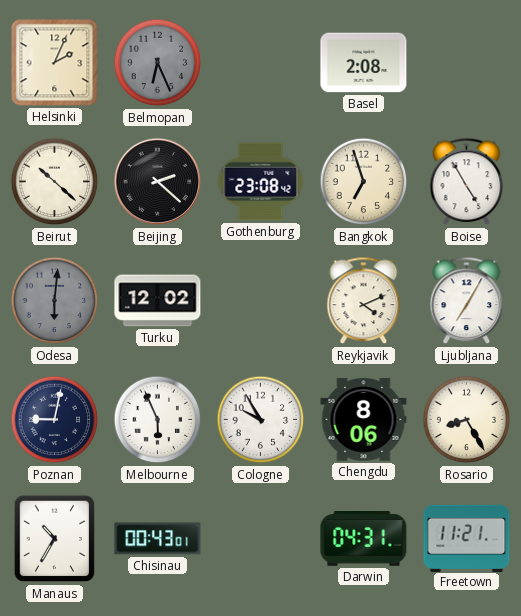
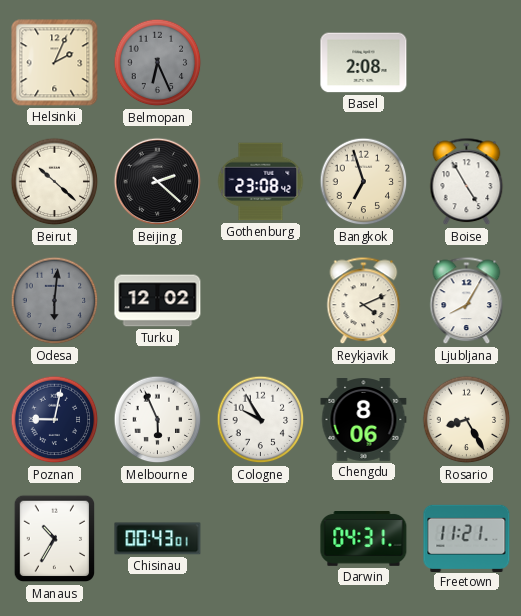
Ljubljana: 7:05 -> 8:05
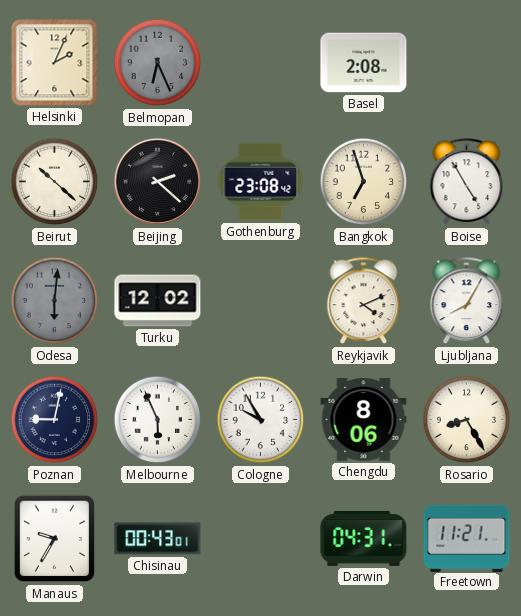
Manaus: 10:35 -> 9:35
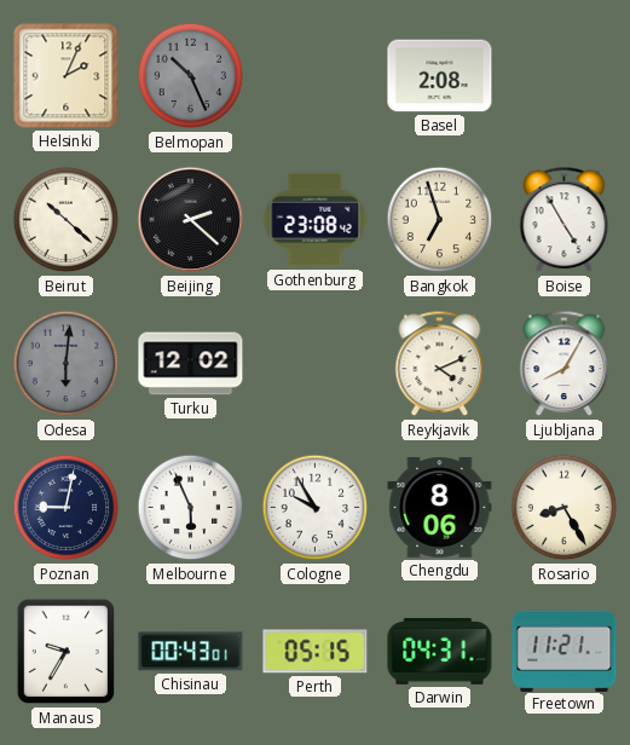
Belmopan: 6:26 -> 10:26
Perth: none -> 05:15
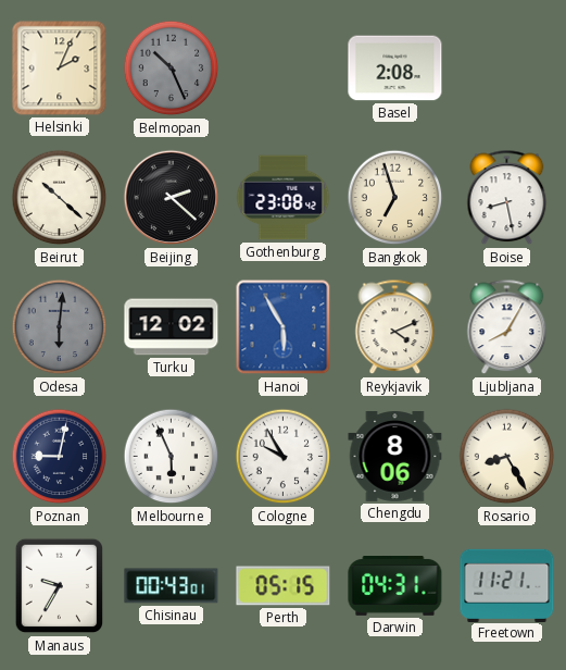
Boise: 4:55 -> 8:28
Hanoi: none -> 5:55
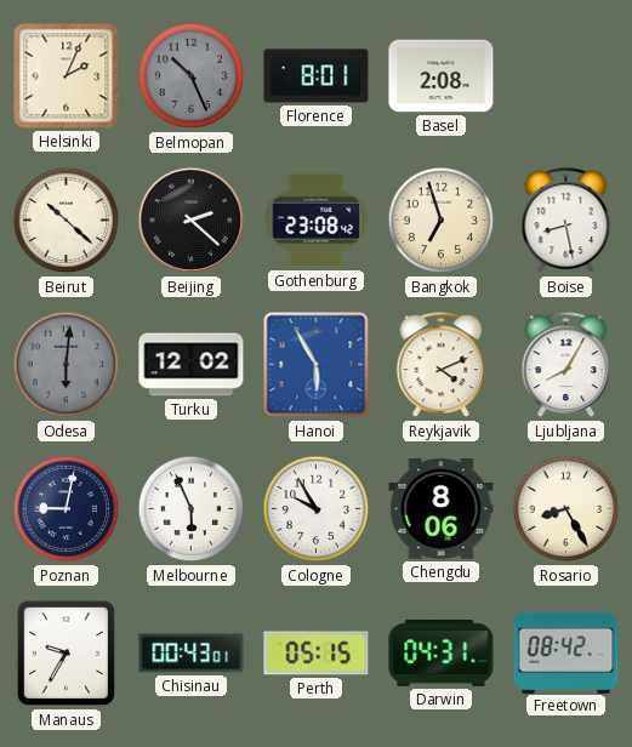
Florence: none -> 8:01
Freetown: 11:21 -> 08:42
